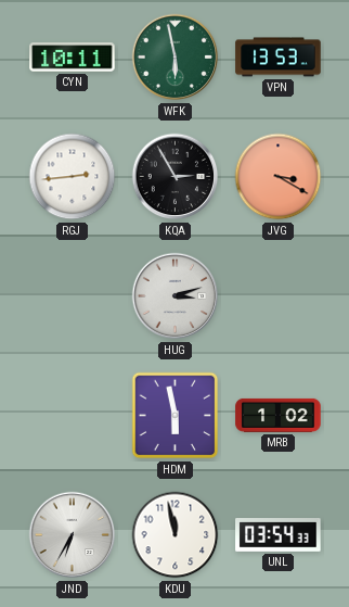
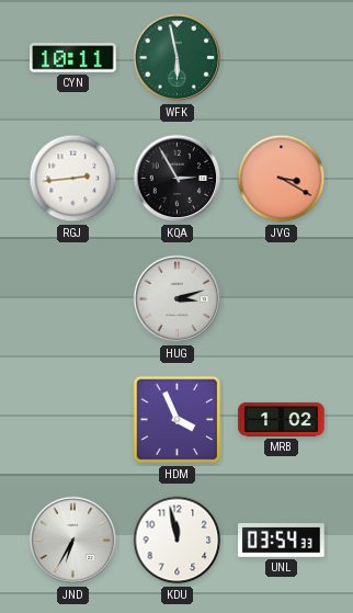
VPN: 13:53 -> none
HDM: 5:58 -> 3:56
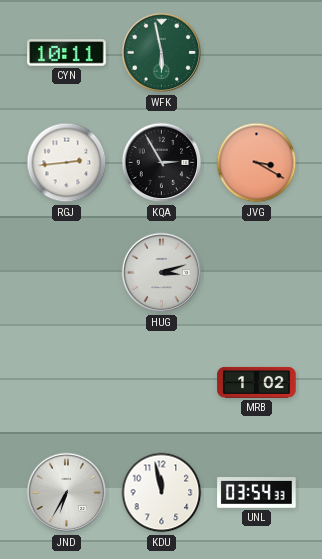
HDM: 3:56 -> none
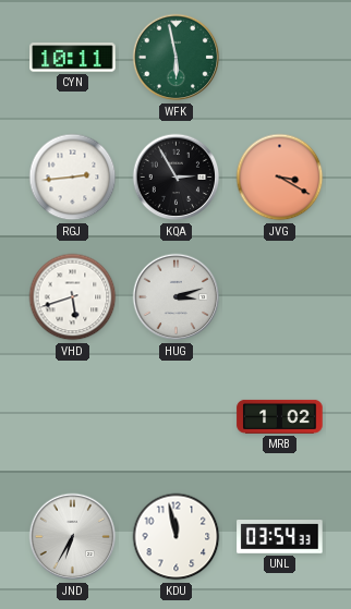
VHD: none -> 5:42
